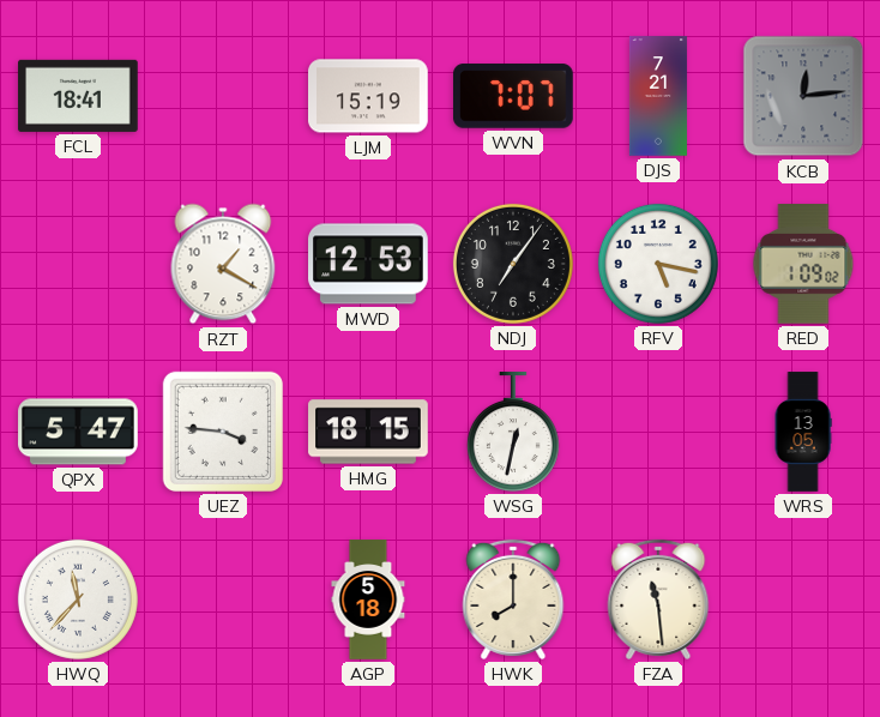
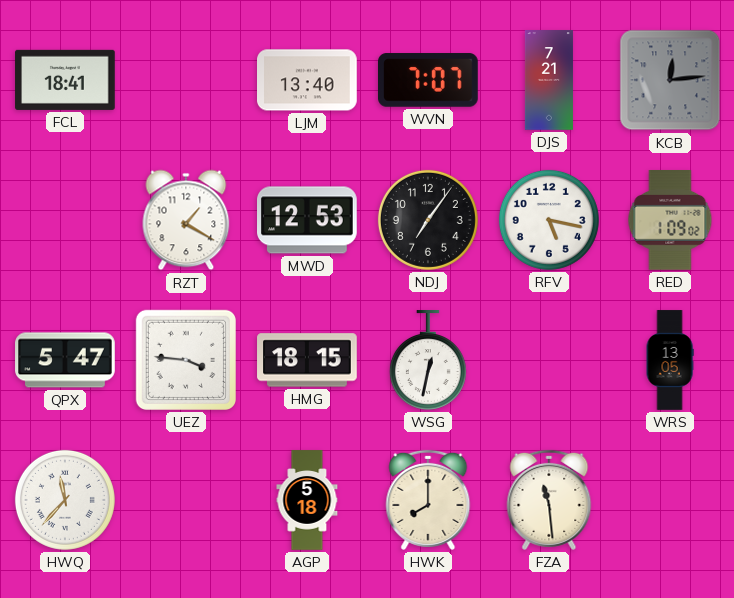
LJM: 15:19 -> 13:40
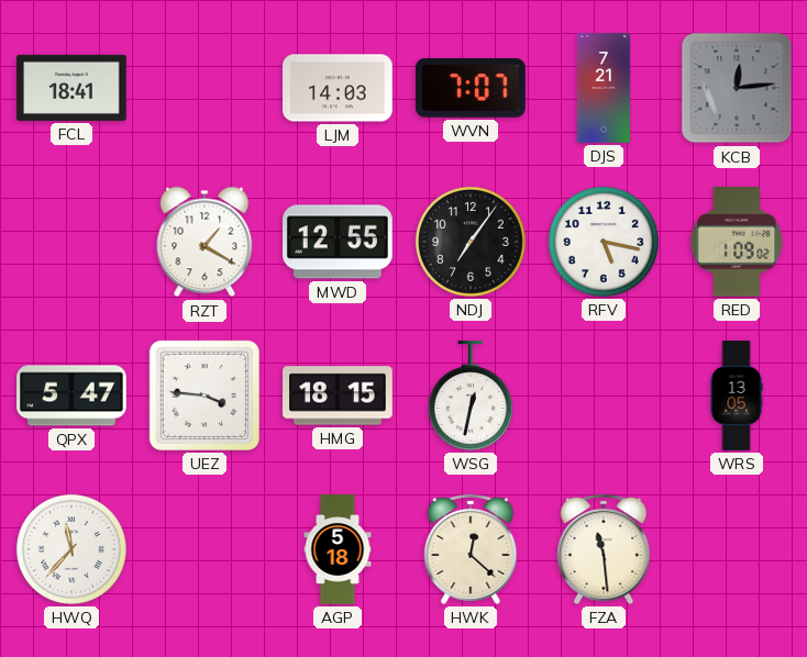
LJM: 13:40 -> 14:03
MWD: 12:53 -> 12:55
HWK: 8:00 -> 12:22
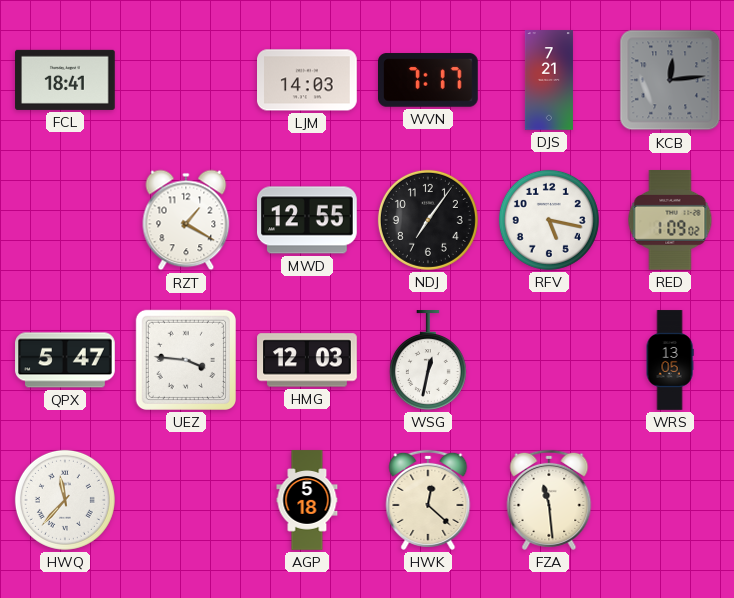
WVN: 7:07 -> 7:17
HMG: 18:15 -> 12:03
